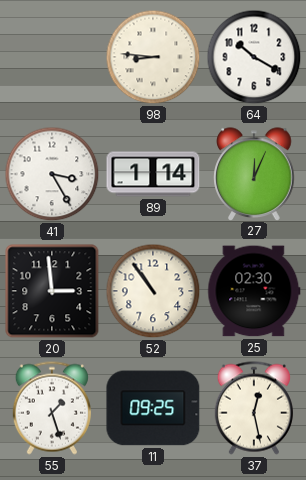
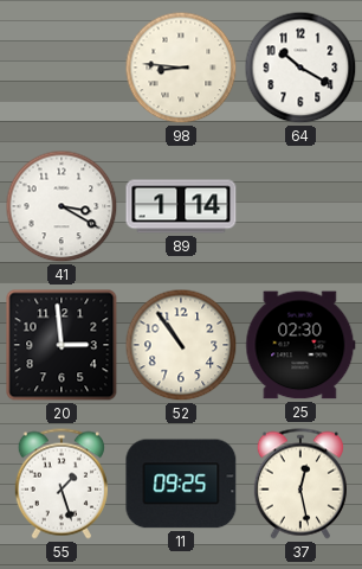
41: 3:25 -> 3:20
27: 12:04 -> none
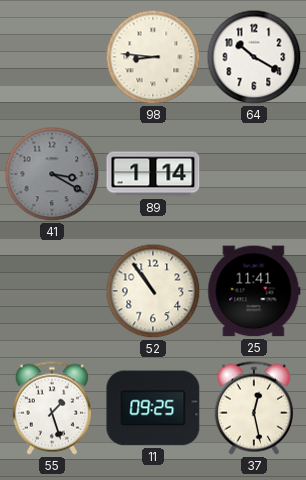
41 dial: white -> grey
20: 2:59 -> none
25: 02:30 -> 11:41
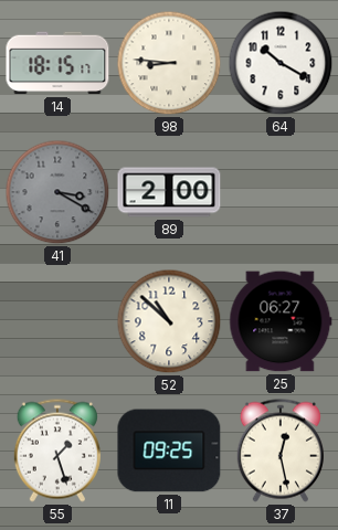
14: none -> 18:15
89: 1:14 -> 2:00
52: 10:54 -> 10:52
25: 11:41 -> 06:27
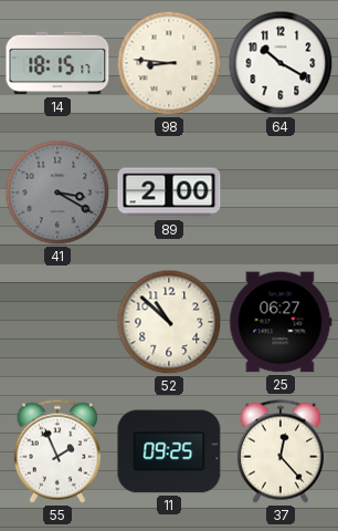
55: 1:27 -> 1:56
37: 12:28 -> 12:23
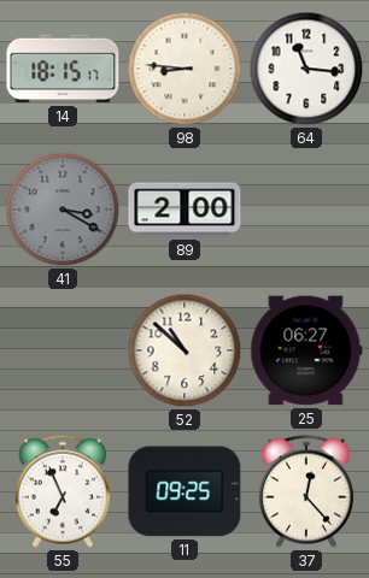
64: 10:20 -> 11:16
55: 1:56 -> 6:56
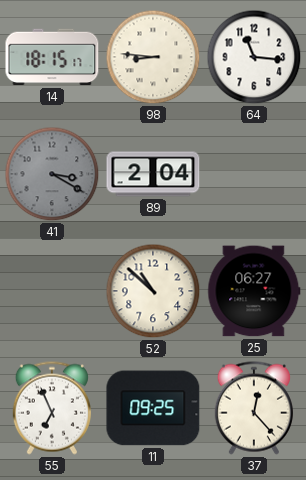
89: 2:00 -> 2:04
